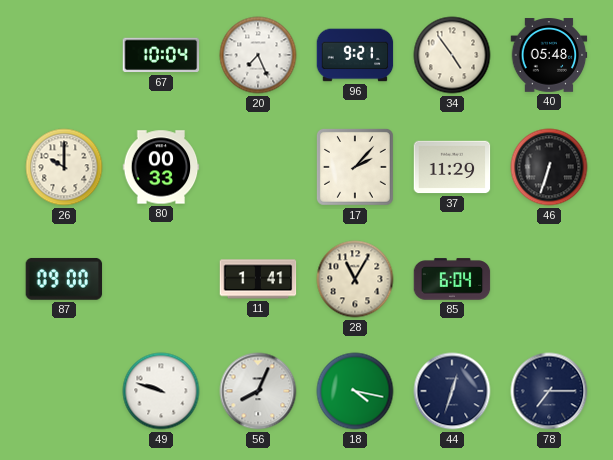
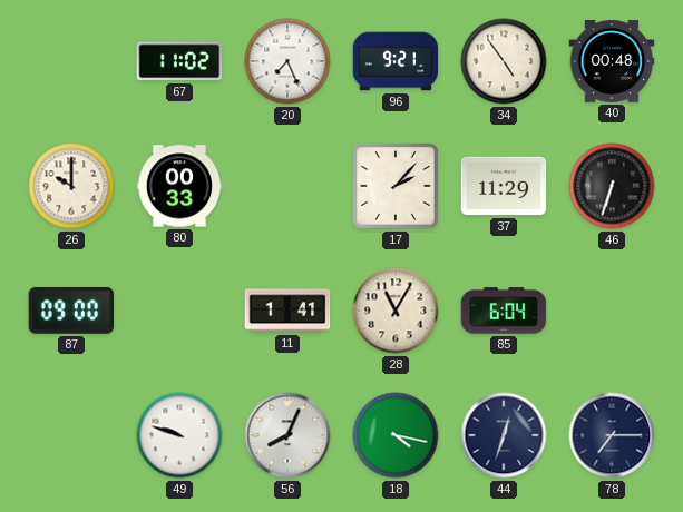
67: 10:04 -> 11:02
40: 05:48 -> 00:48
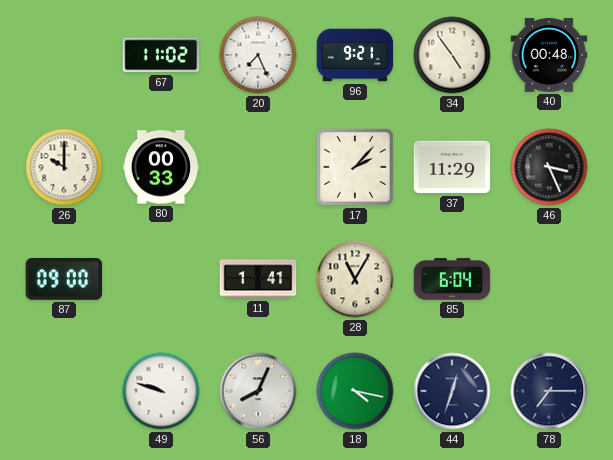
46: 6:33 -> 3:26
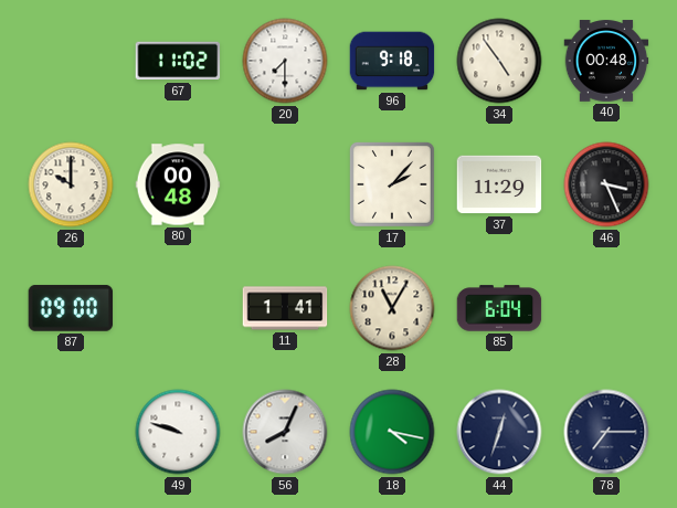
20: 7:26 -> 7:30
96: 9:21 -> 9:18
80: 00:33 -> 00:48
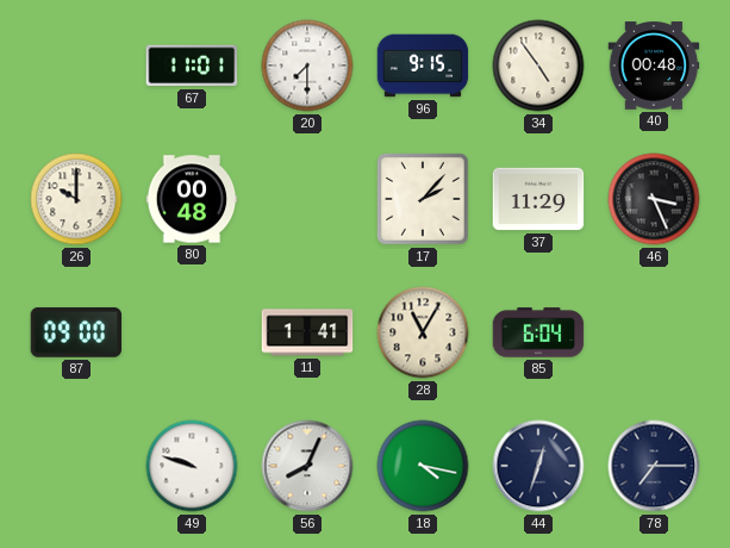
67: 11:02 -> 11:01
96: 9:18 -> 9:15
